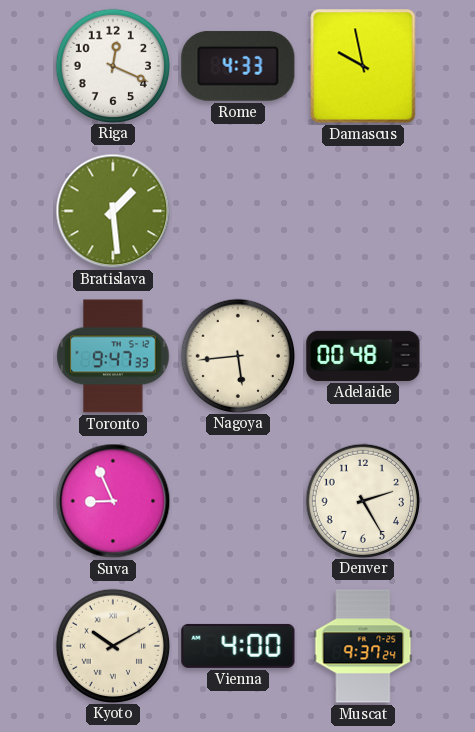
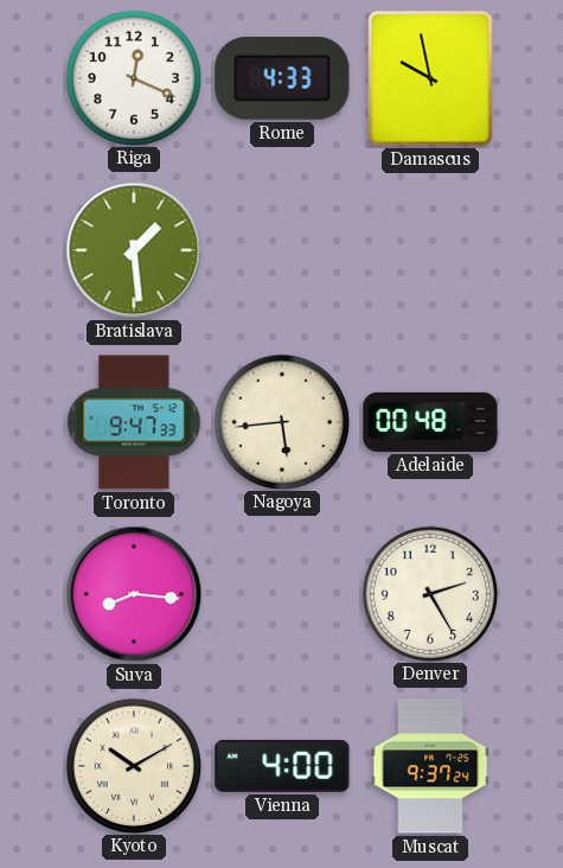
Suva: 8:56 -> 8:16
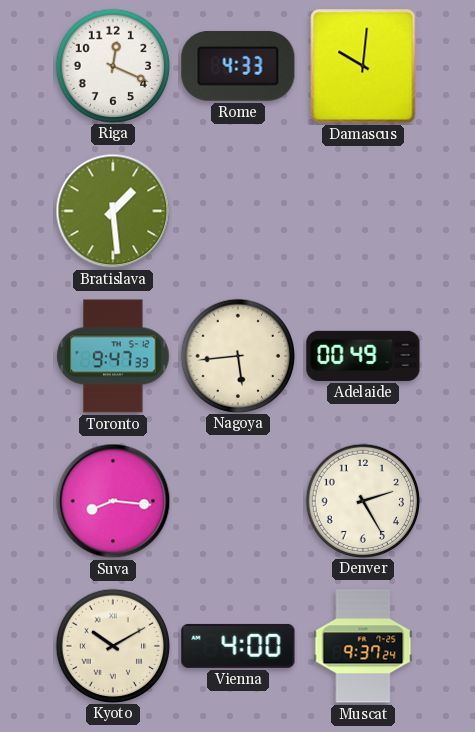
Damascus: 9:58 -> 10:01
Adelaide: 00:48 -> 00:49
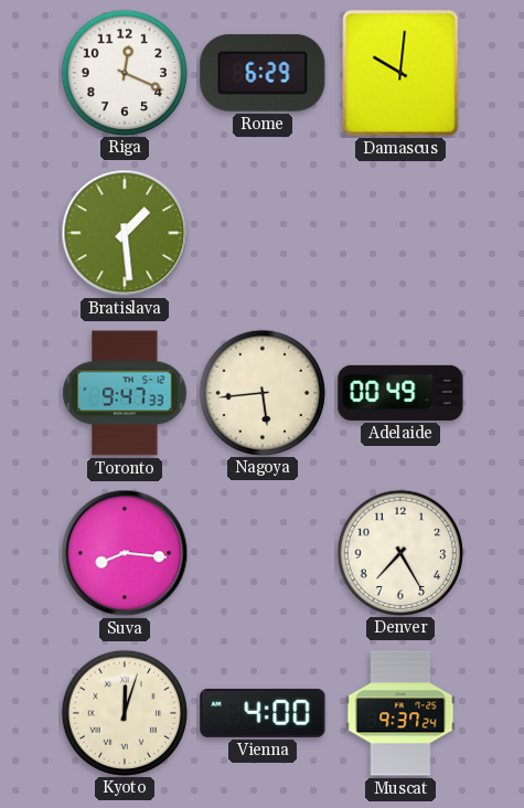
Rome: 4:33 -> 6:29
Denver: 2:25 -> 7:25
Kyoto: 10:10 -> 12:03
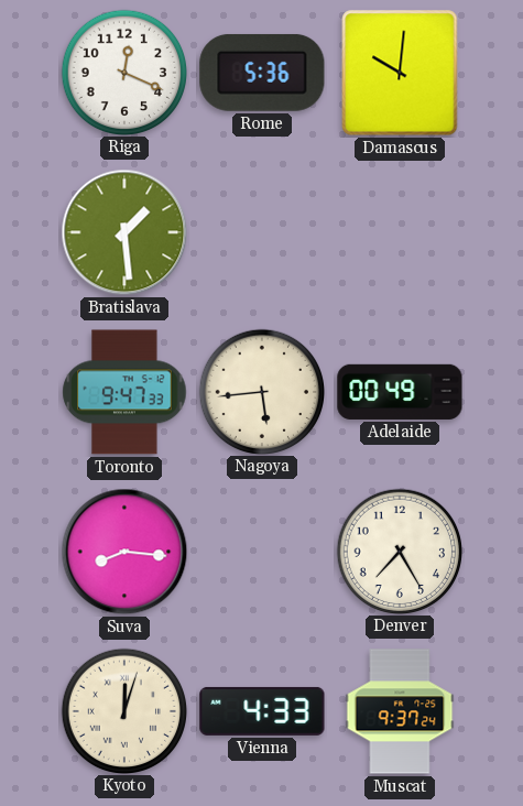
Rome: 6:29 -> 5:36
Vienna: 4:00 -> 4:33
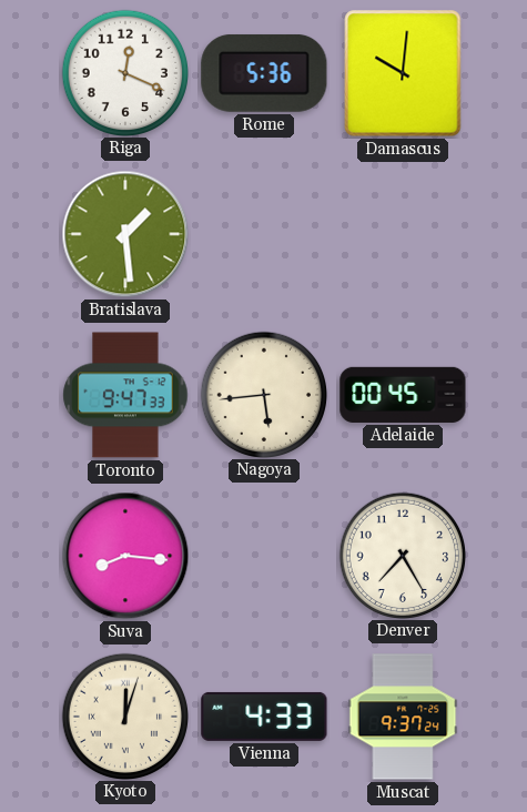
Adelaide: 00:49 -> 00:45
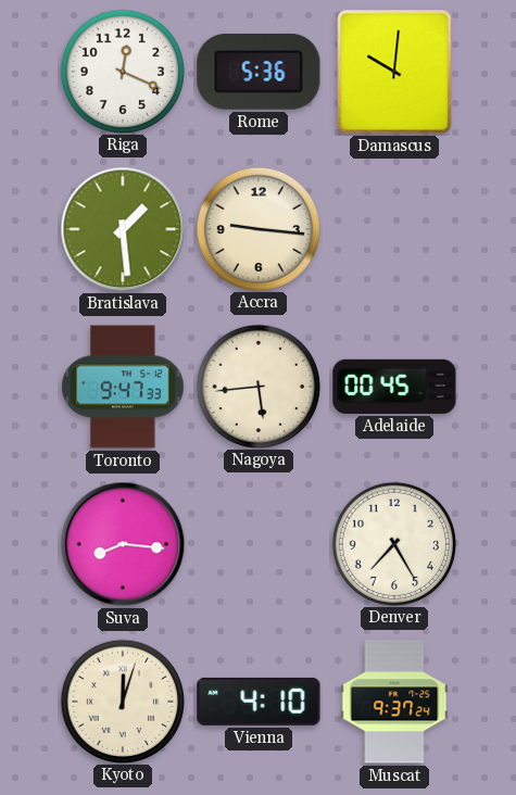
Accra: none -> 9:16
Vienna: 4:33 -> 4:10
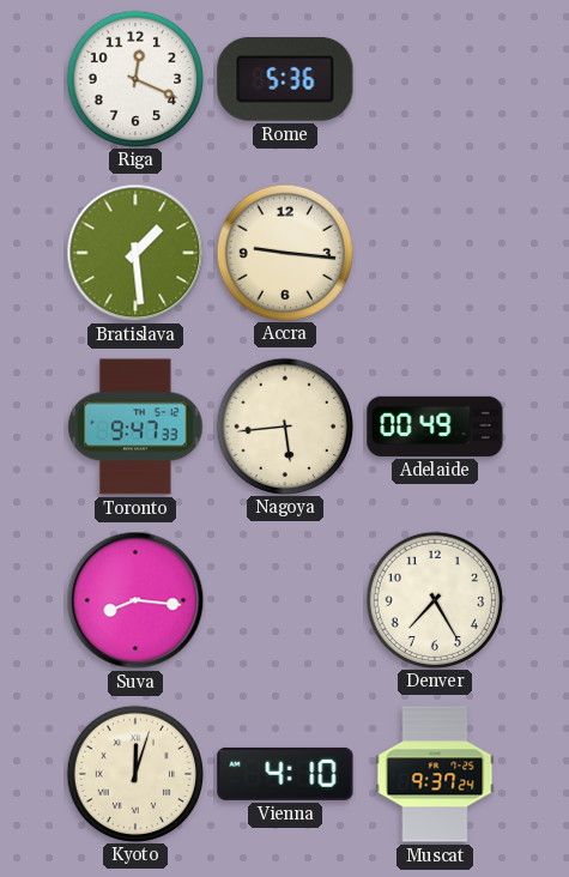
Damascus: 10:01 -> none
Adelaide: 00:45 -> 00:49
